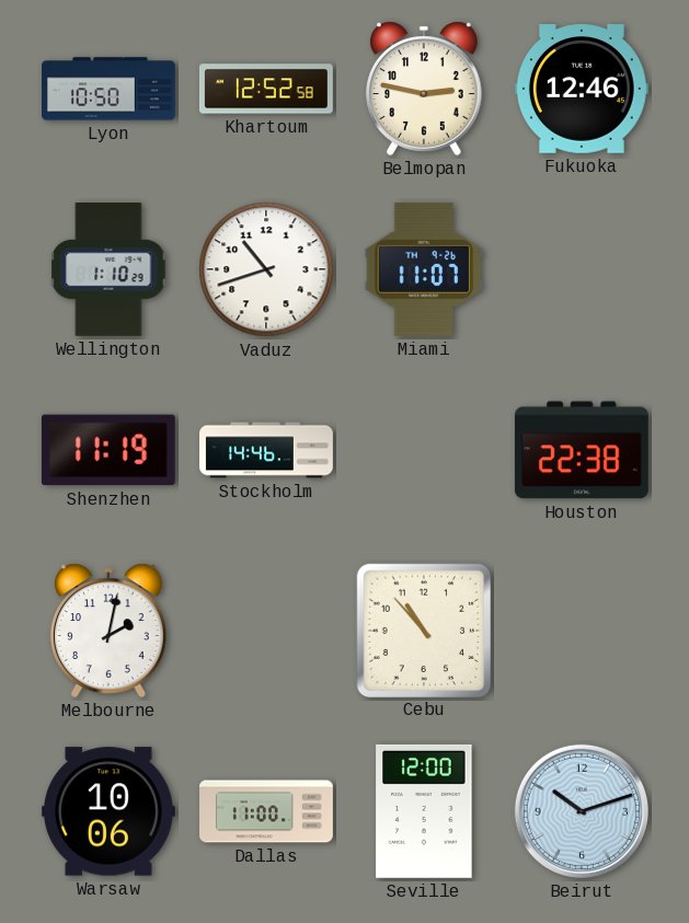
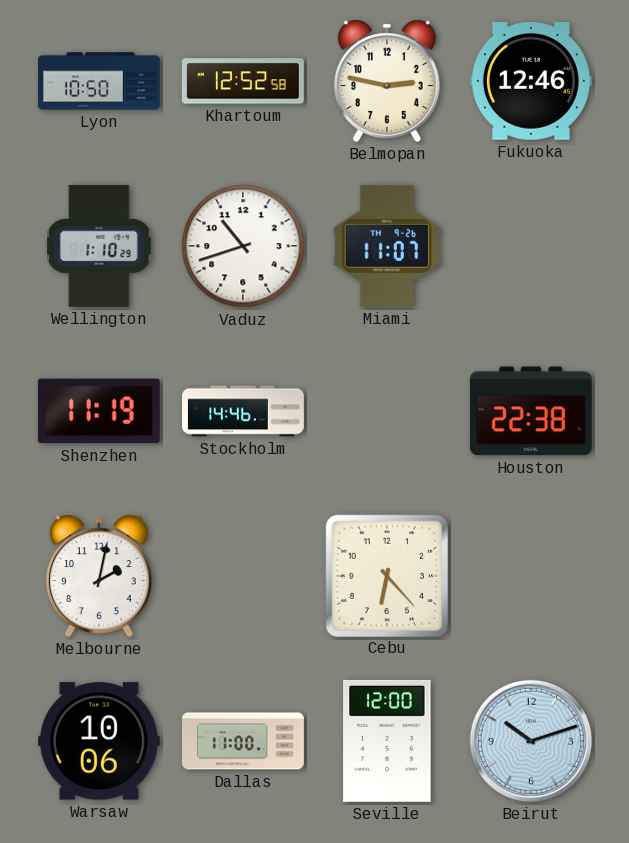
Cebu: 10:53 -> 6:23
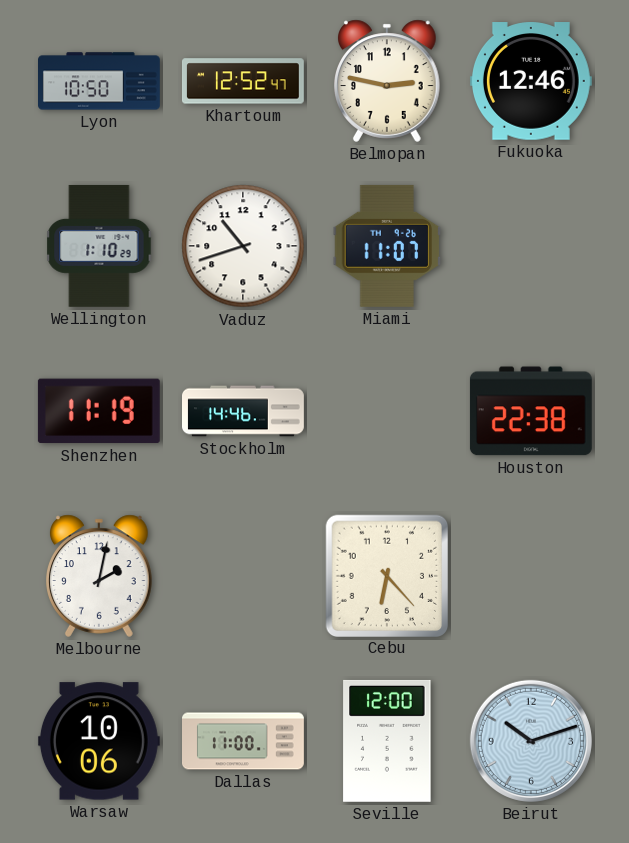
Khartoum: 12:52:58 -> 12:52:47
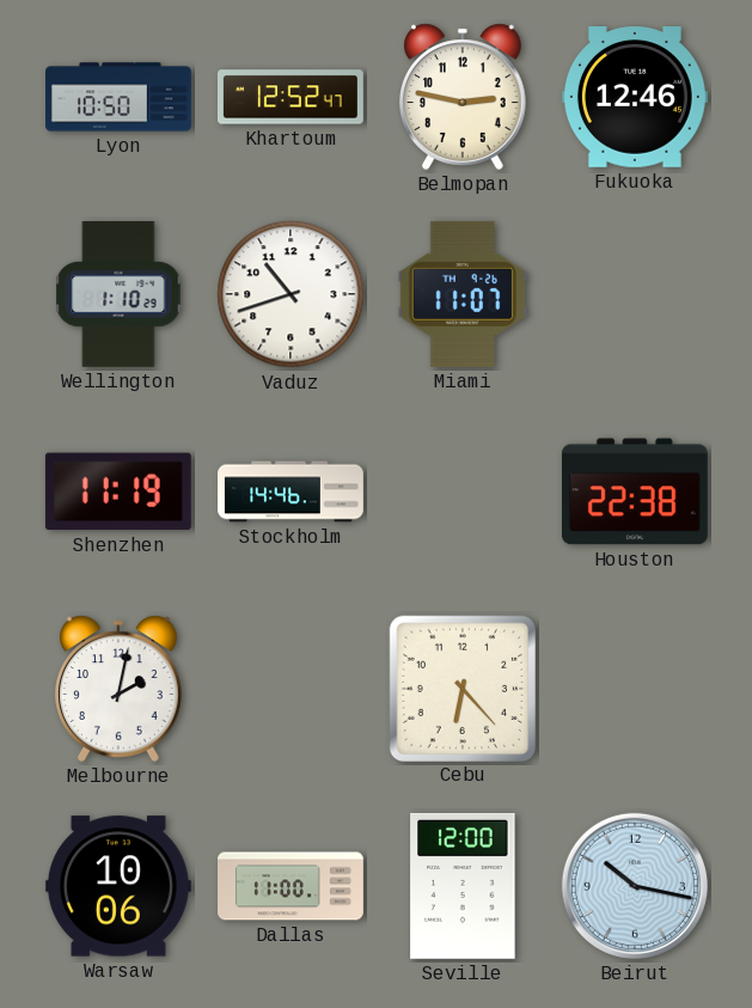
Beirut: 10:12 -> 10:17
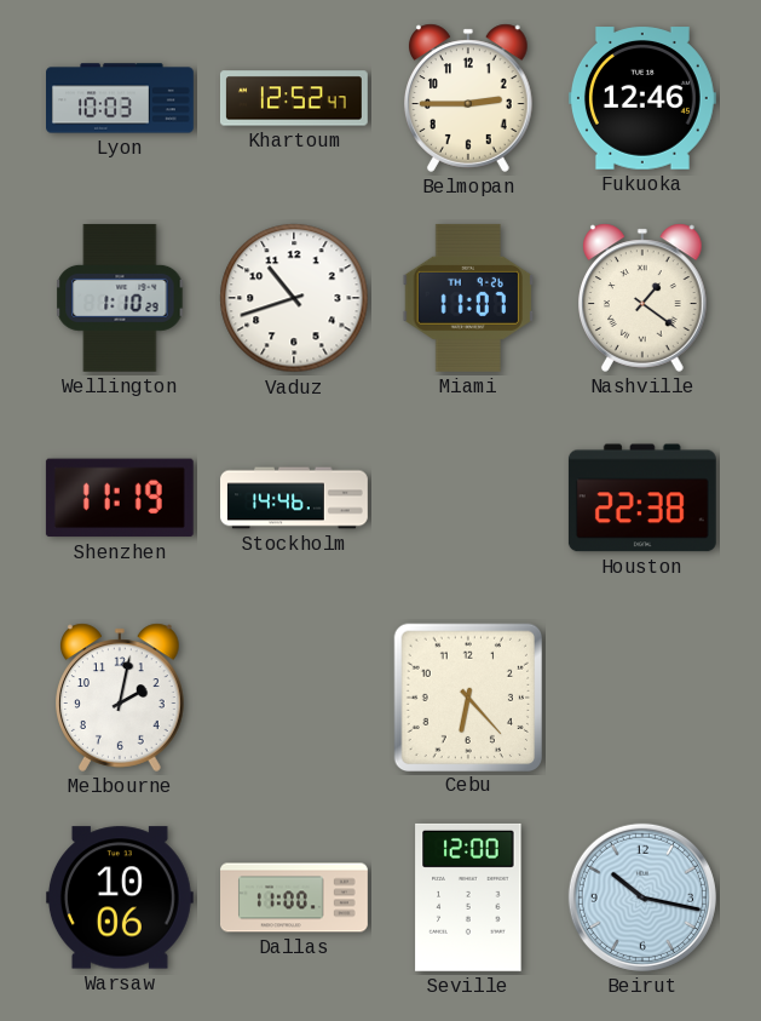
Lyon: 10:50 -> 10:03
Belmopan: 2:47 -> 2:45
Nashville: none -> 1:21
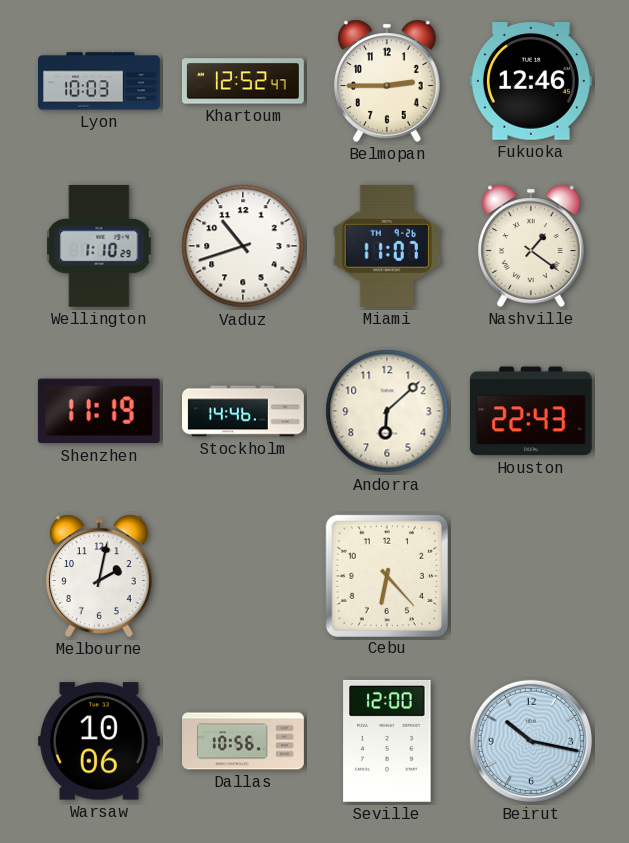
Andorra: none -> 6:08
Houston: 22:38 -> 22:43
Dallas: 11:00 -> 10:56
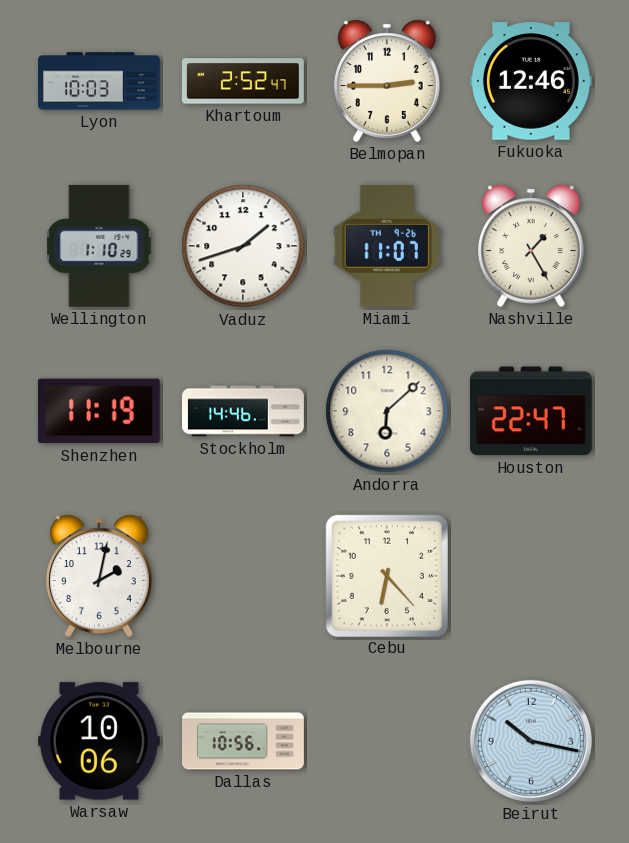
Khartoum: 12:52 -> 2:52
Vaduz: 10:42 -> 1:42
Nashville: 1:21 -> 1:25
Houston: 22:43 -> 22:47
Seville: 12:00 -> none
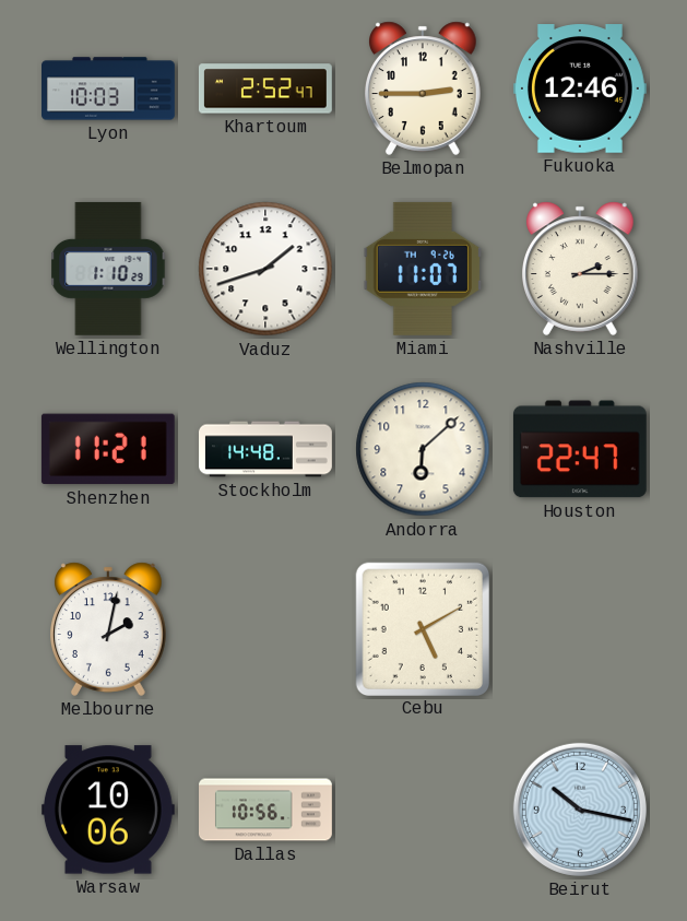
Nashville: 1:25 -> 2:15
Shenzhen: 11:19 -> 11:21
Stockholm: 14:46 -> 14:48
Cebu: 6:23 -> 5:10
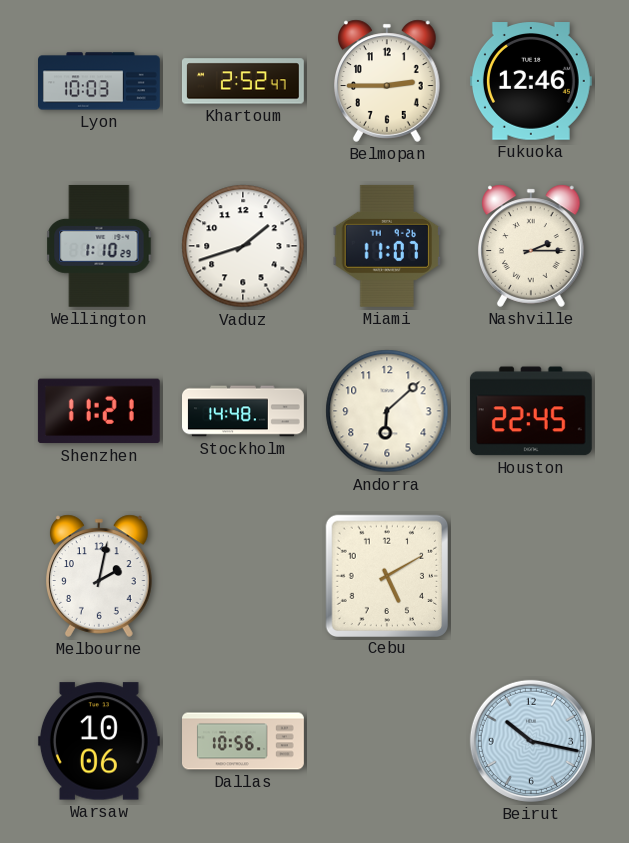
Houston: 22:47 -> 22:45
